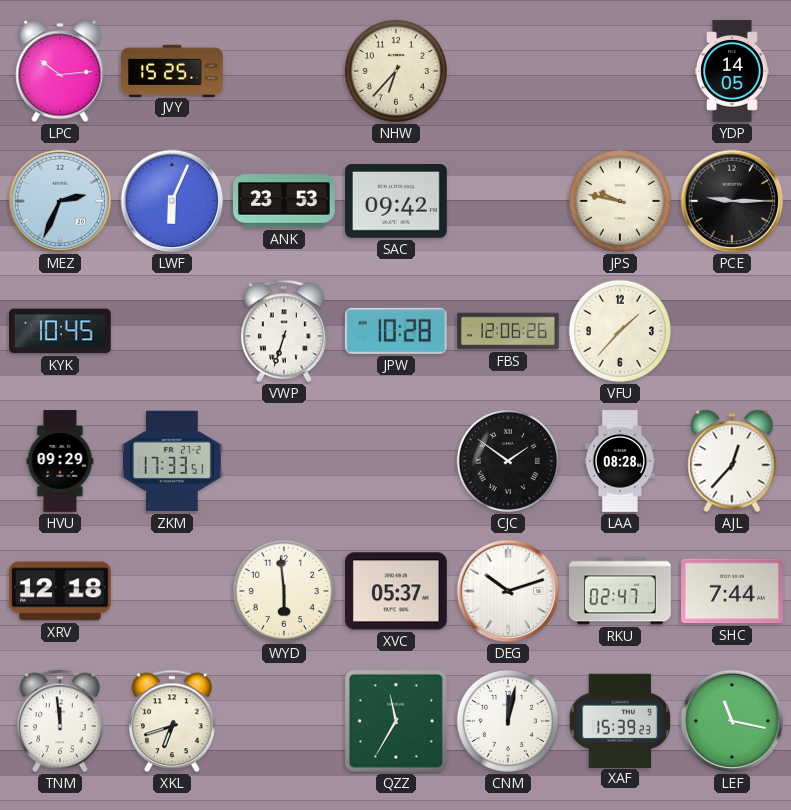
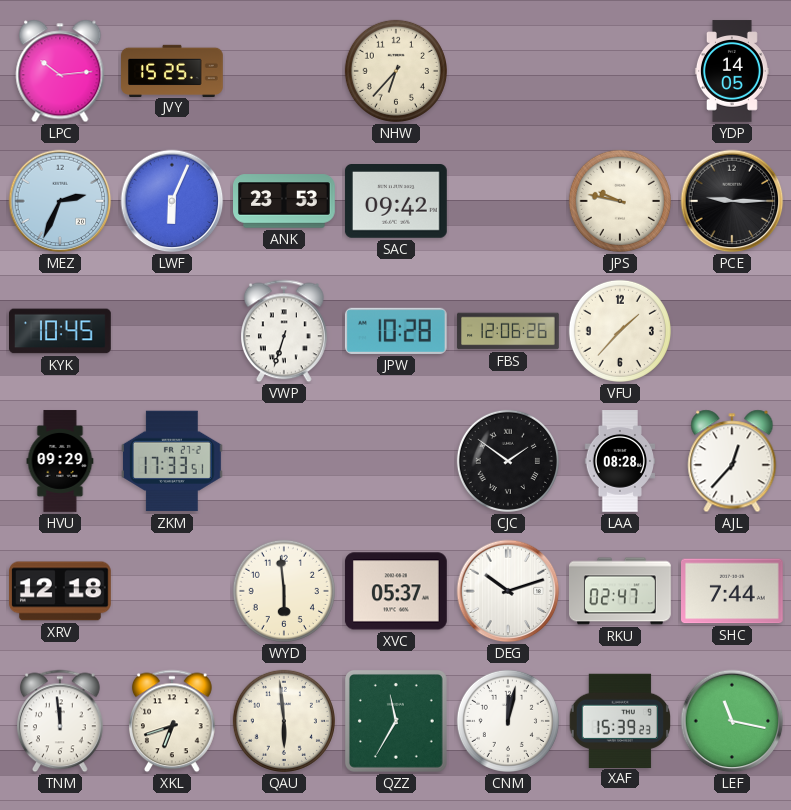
QAU: none -> 5:59
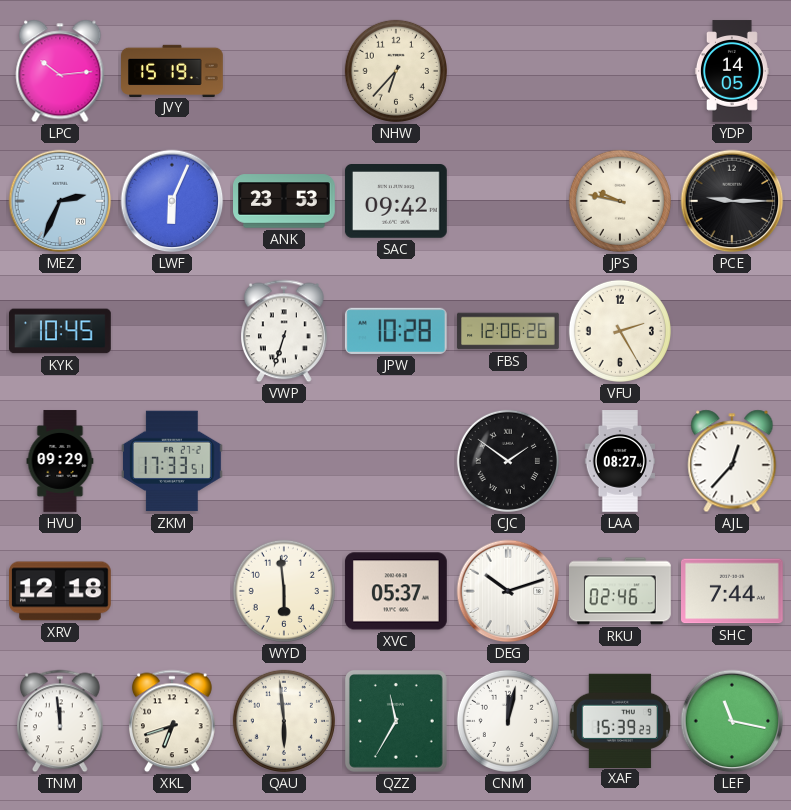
JVY: 15:25 -> 15:19
VFU: 1:37 -> 2:25
LAA: 08:28 -> 08:27
RKU: 02:47 -> 02:46
